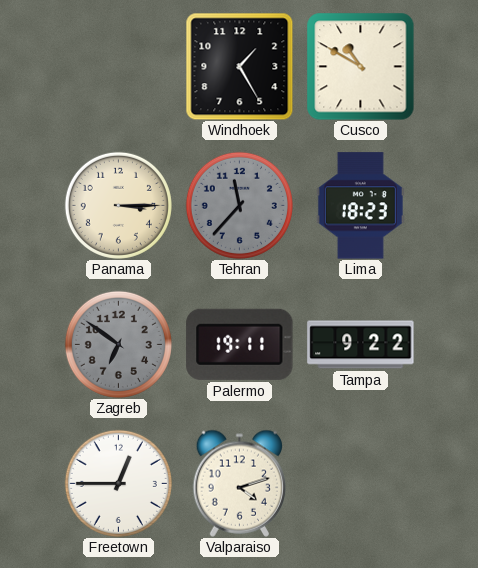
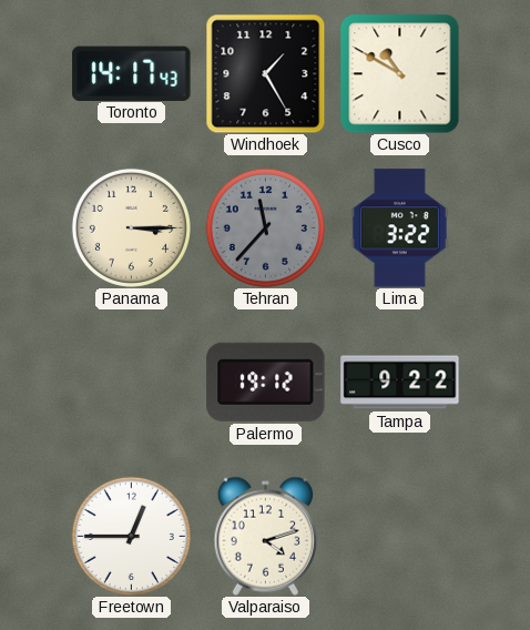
Toronto: none -> 14:17
Lima: 18:23 -> 3:22
Zagreb: 6:51 -> none
Palermo: 19:11 -> 19:12
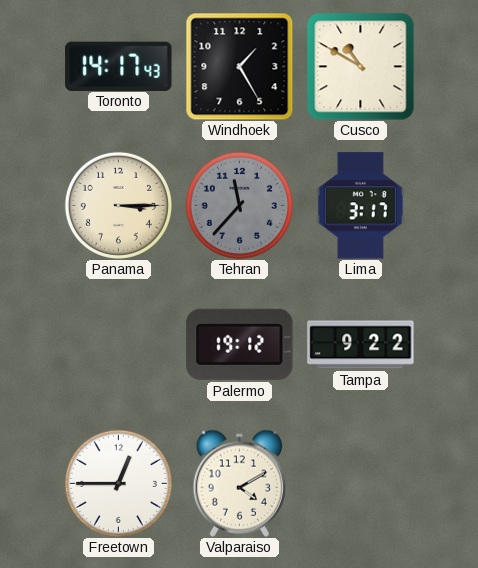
Lima: 3:22 -> 3:17
Valparaiso: 4:12 -> 4:10
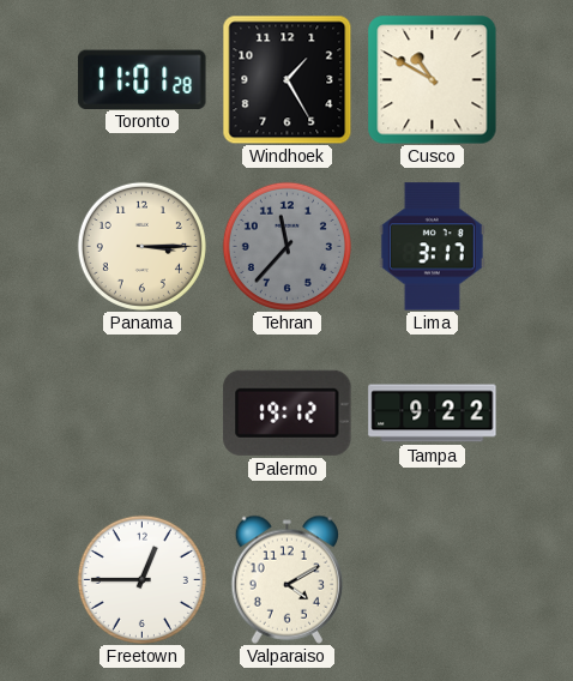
Toronto: 14:17 -> 11:01
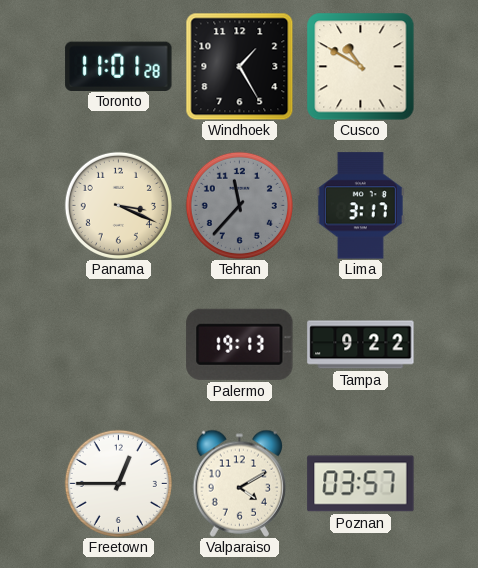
Panama: 3:15 -> 3:19
Palermo: 19:12 -> 19:13
Poznan: none -> 03:57
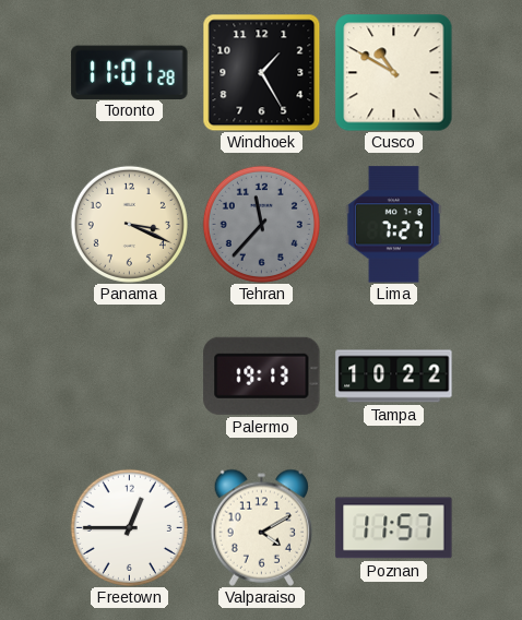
Lima: 3:17 -> 7:27
Tampa: 9:22 -> 10:22
Poznan: 03:57 -> 11:57
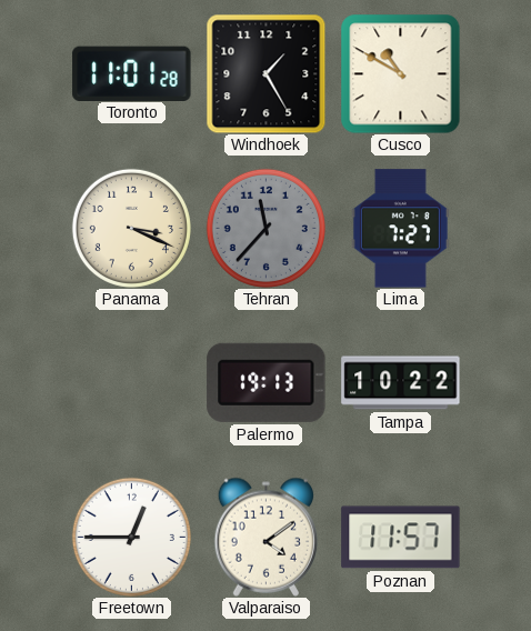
Valparaiso: 4:10 -> 4:09
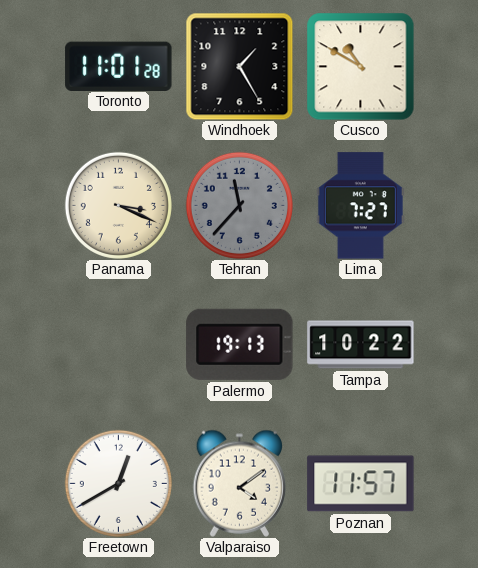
Freetown: 12:45 -> 12:40
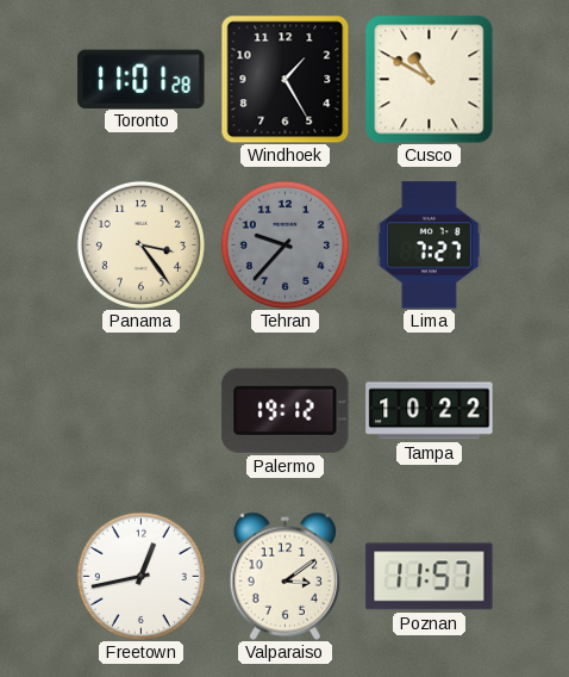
Panama: 3:19 -> 3:24
Tehran: 11:37 -> 9:37
Palermo: 19:13 -> 19:12
Freetown: 12:40 -> 12:43
Valparaiso: 4:09 -> 3:09
